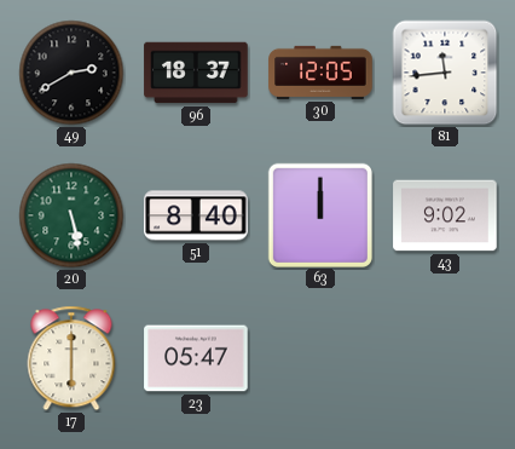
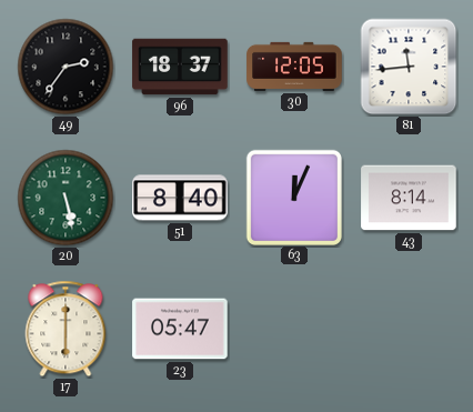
49: 2:40 -> 2:36
63: 12:00 -> 12:04
43: 9:02 -> 8:14
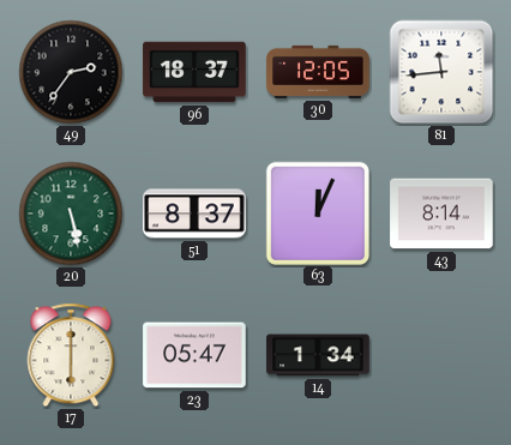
51: 8:40 -> 8:37
14: none -> 1:34
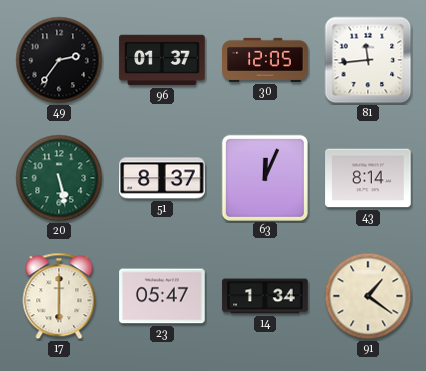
96: 18:37 -> 01:37
91: none -> 1:21
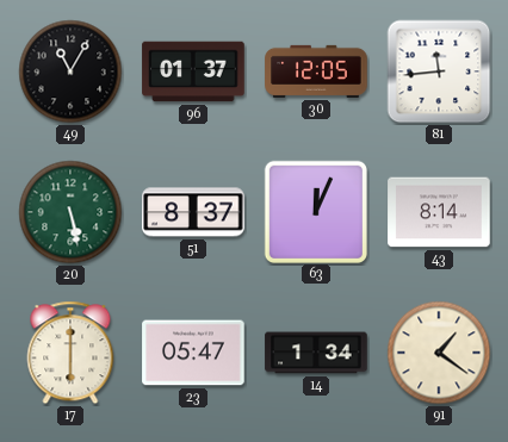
49: 2:36 -> 11:05
